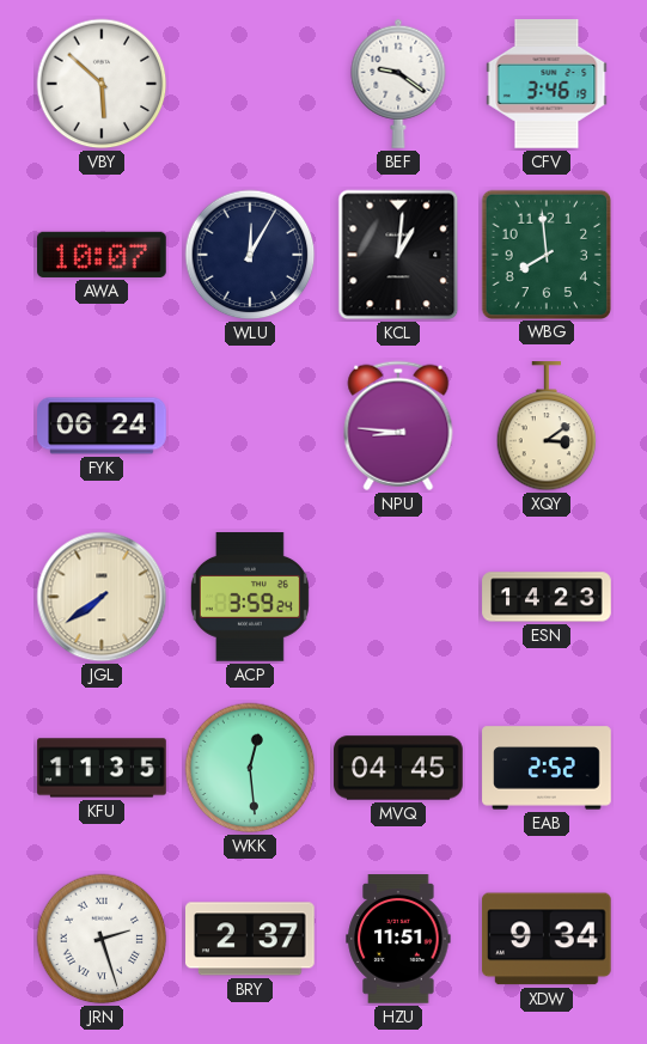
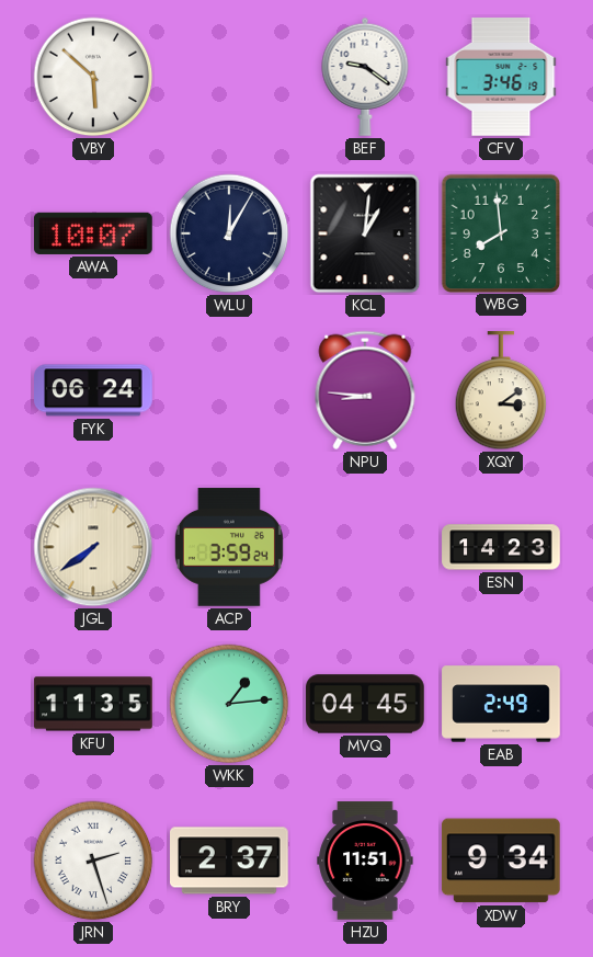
WKK: 12:29 -> 1:14
EAB: 2:52 -> 2:49
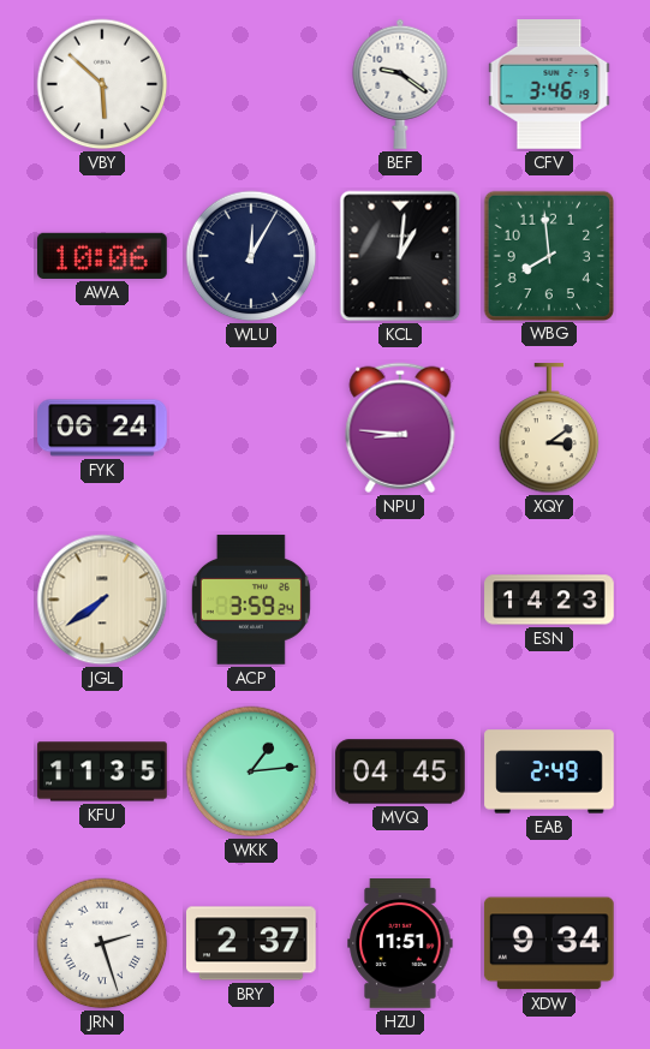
AWA: 10:07 -> 10:06
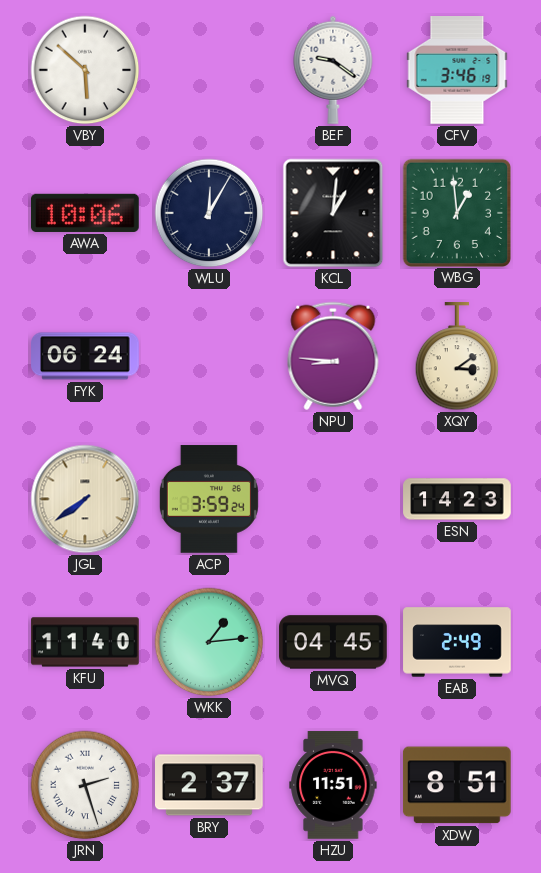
WBG: 7:59 -> 12:59
KFU: 11:35 -> 11:40
XDW: 9:34 -> 8:51
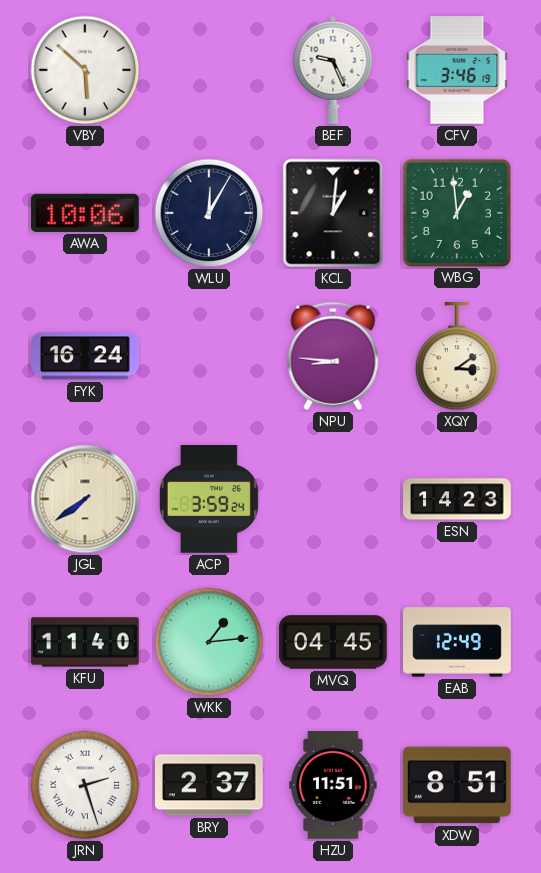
BEF: 9:21 -> 9:26
FYK: 06:24 -> 16:24
EAB: 2:49 -> 12:49
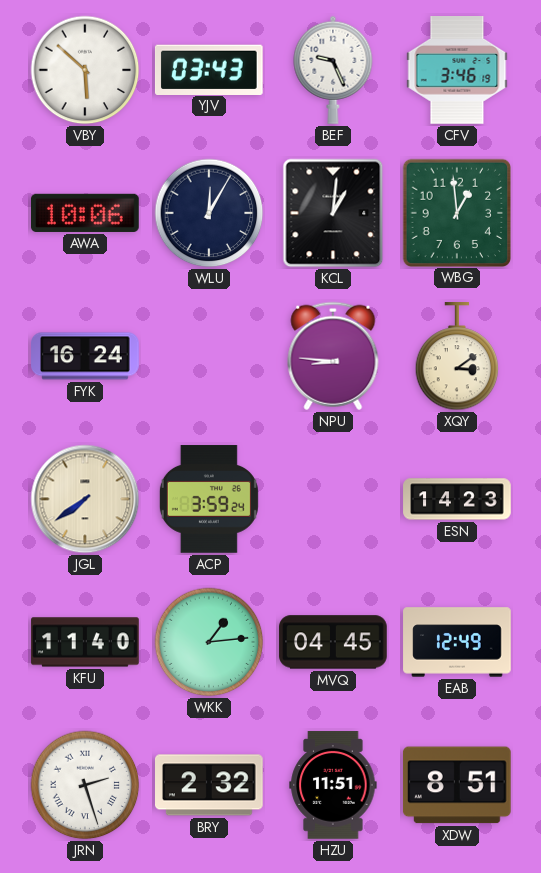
YJV: none -> 03:43
BRY: 2:37 -> 2:32
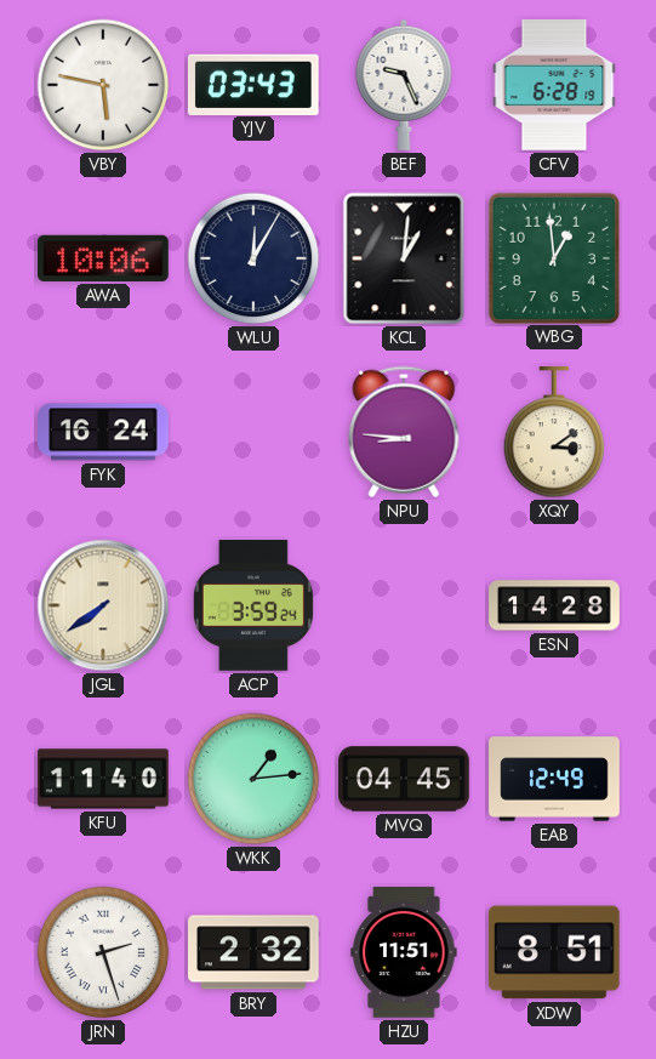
VBY: 5:52 -> 5:47
CFV: 3:46 -> 6:28
ESN: 14:23 -> 14:28
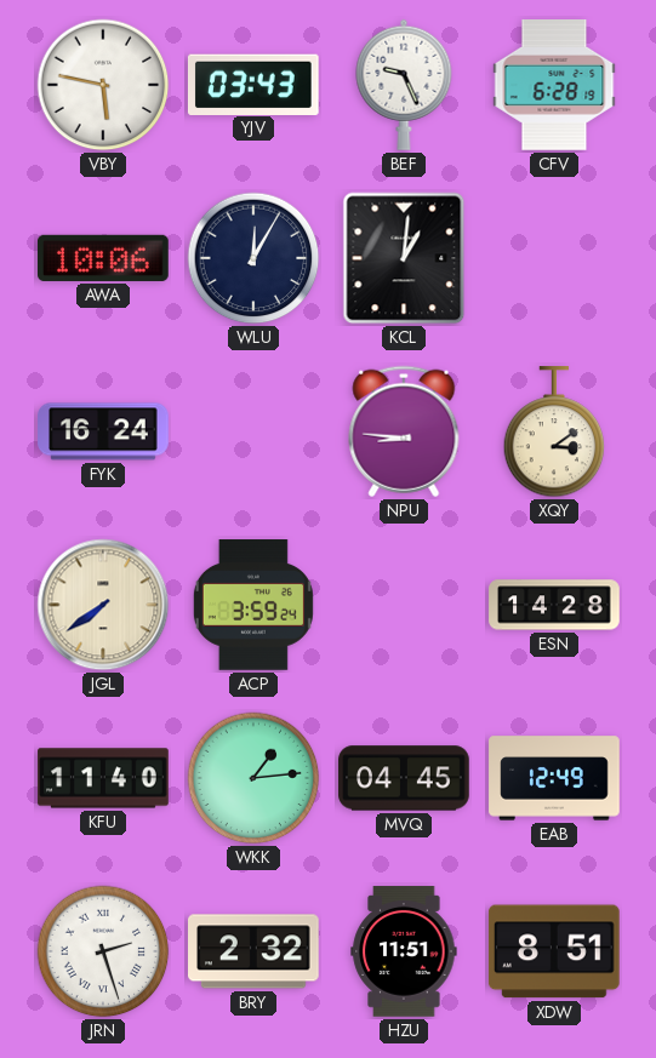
WBG: 12:59 -> none
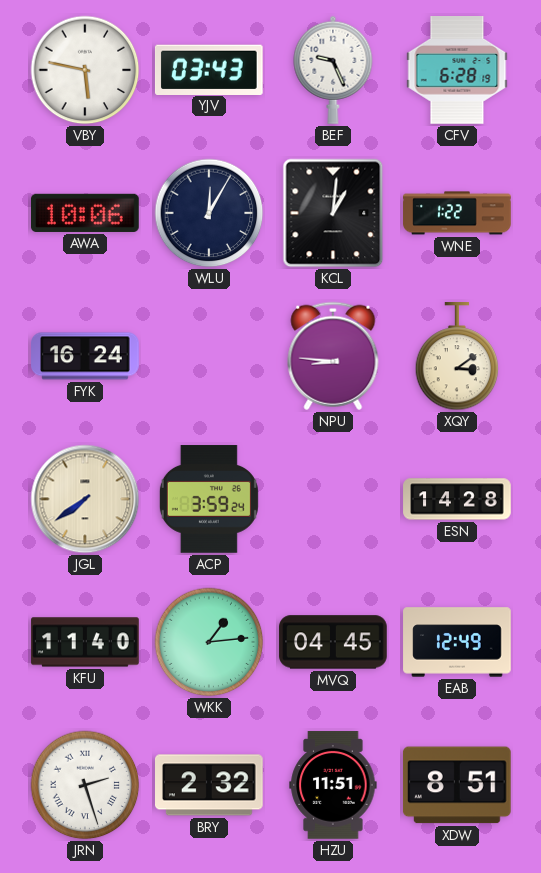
WNE: none -> 1:22
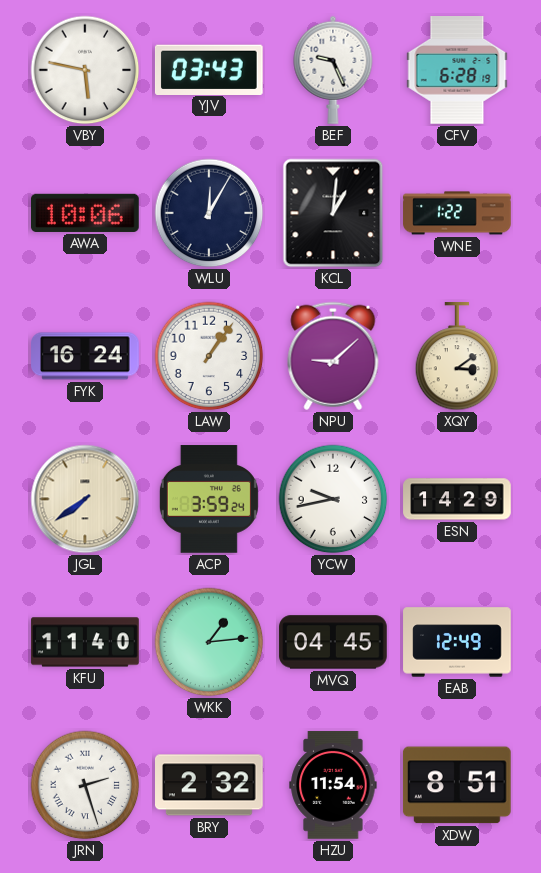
LAW: none -> 1:06
NPU: 8:46 -> 9:08
YCW: none -> 9:43
ESN: 14:28 -> 14:29
HZU: 11:51 -> 11:54
